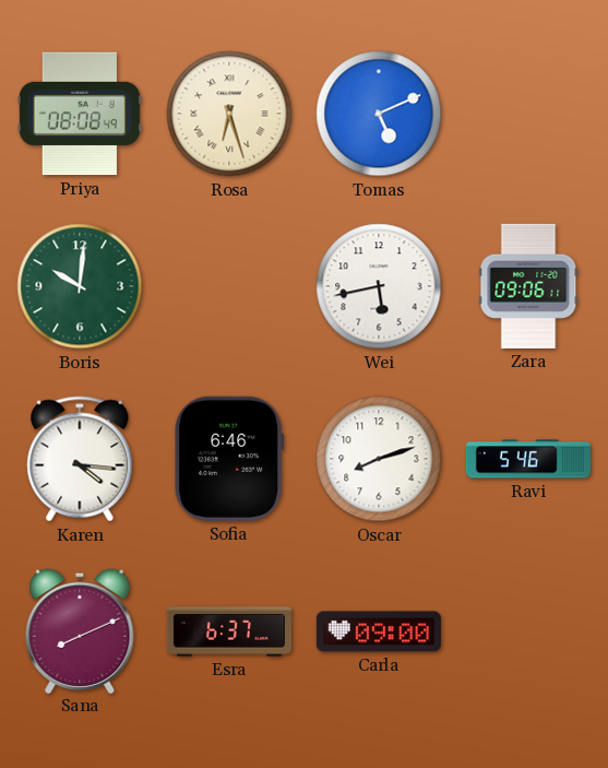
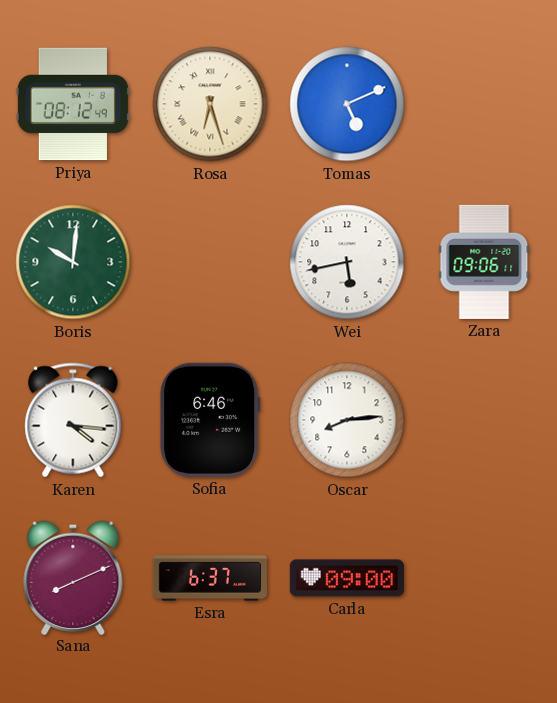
Priya: 08:08 -> 08:12
Oscar: 8:12 -> 8:14
Ravi: 5:46 -> none
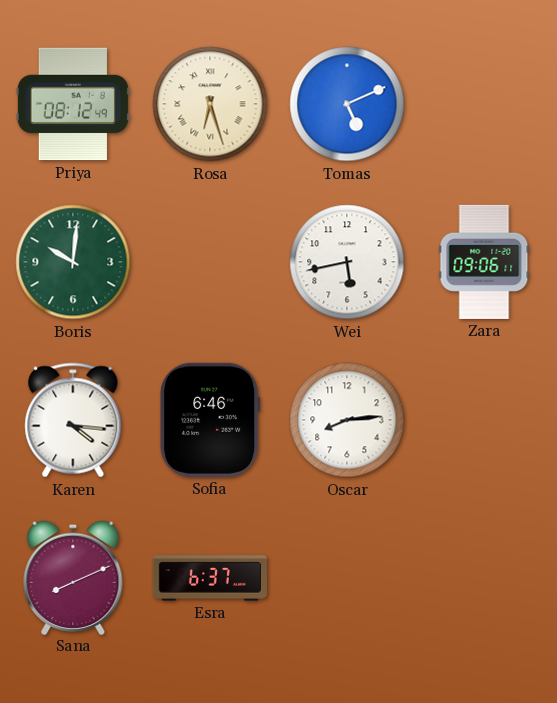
Carla: 09:00 -> none
